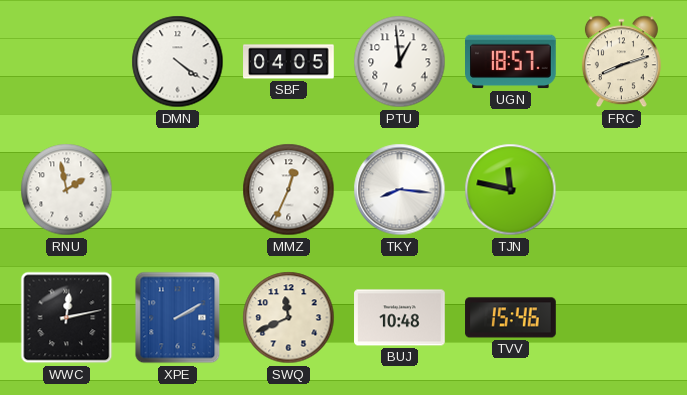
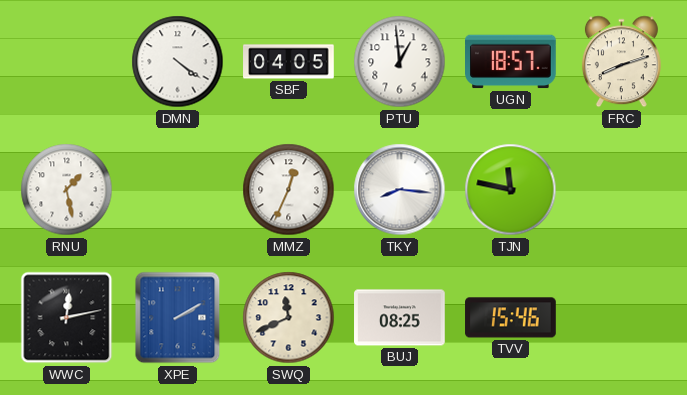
RNU: 1:58 -> 1:28
BUJ: 10:48 -> 08:25
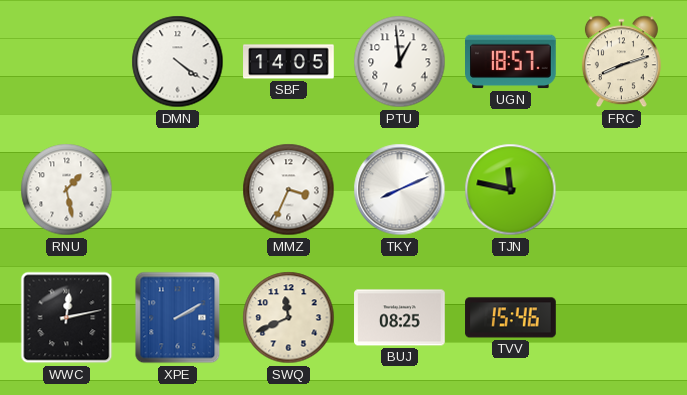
SBF: 04:05 -> 14:05
MMZ: 12:34 -> 3:34
TKY: 8:16 -> 8:11
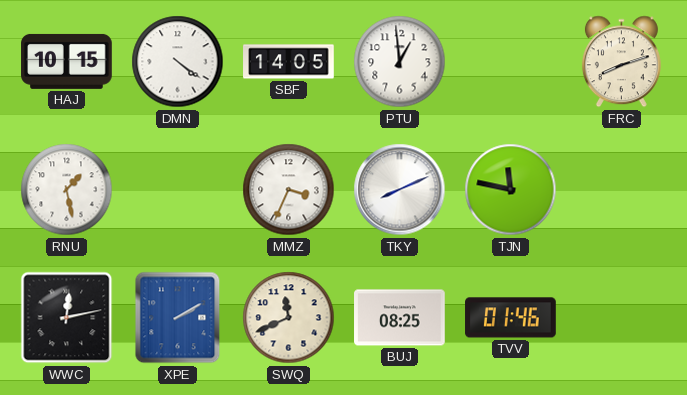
HAJ: none -> 10:15
UGN: 18:57 -> none
TVV: 15:46 -> 01:46
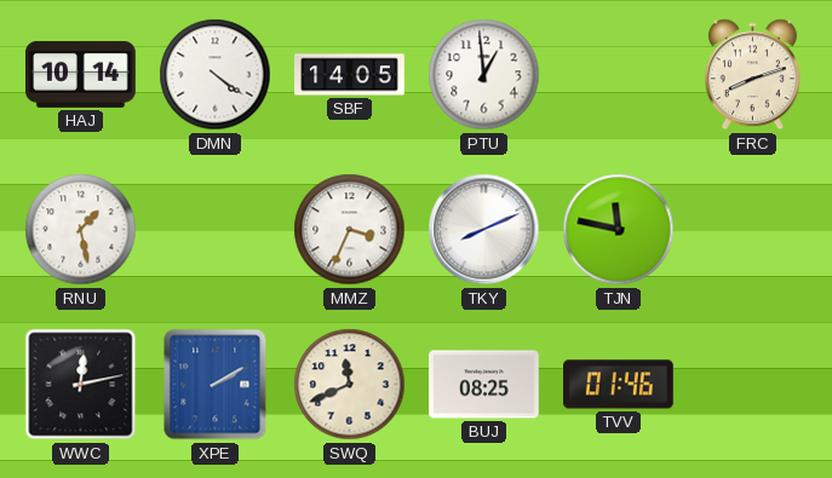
HAJ: 10:15 -> 10:14
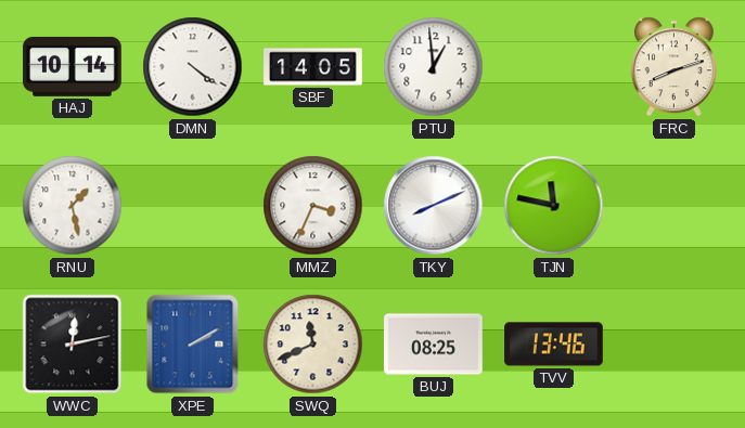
TVV: 01:46 -> 13:46
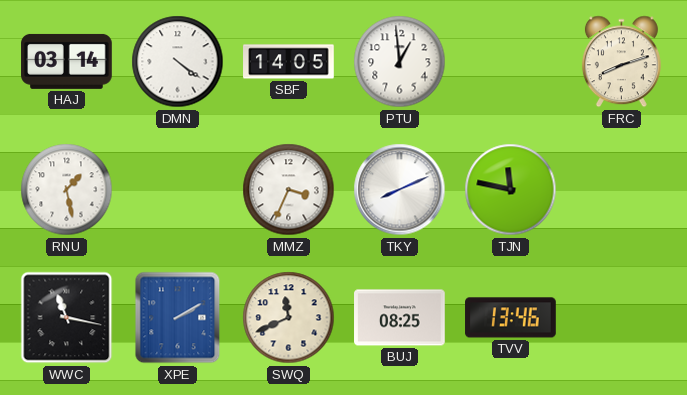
HAJ: 10:14 -> 03:14
WWC: 12:13 -> 11:17
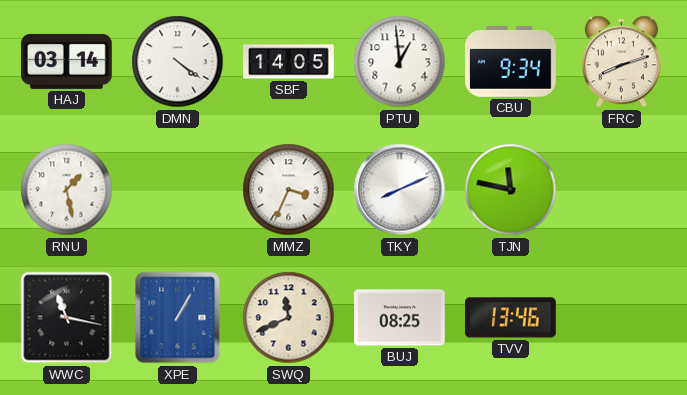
CBU: none -> 9:34
XPE: 2:10 -> 1:05
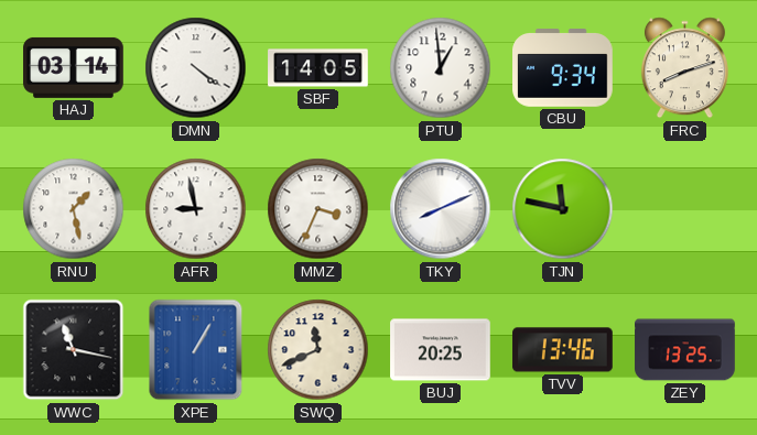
AFR: none -> 8:58
BUJ: 08:25 -> 20:25
ZEY: none -> 13:25
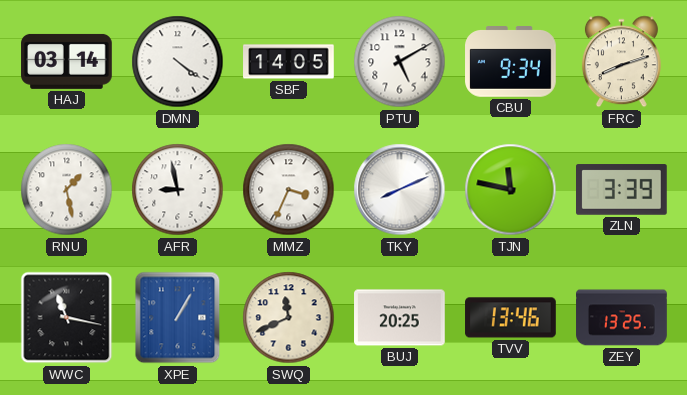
PTU: 12:59 -> 5:10
ZLN: none -> 3:39
